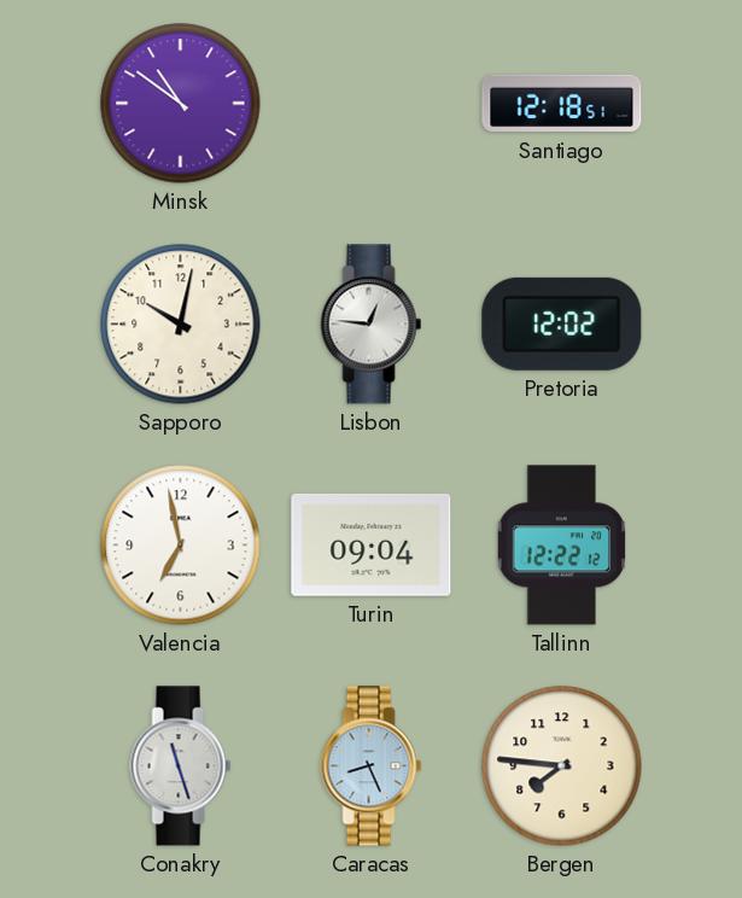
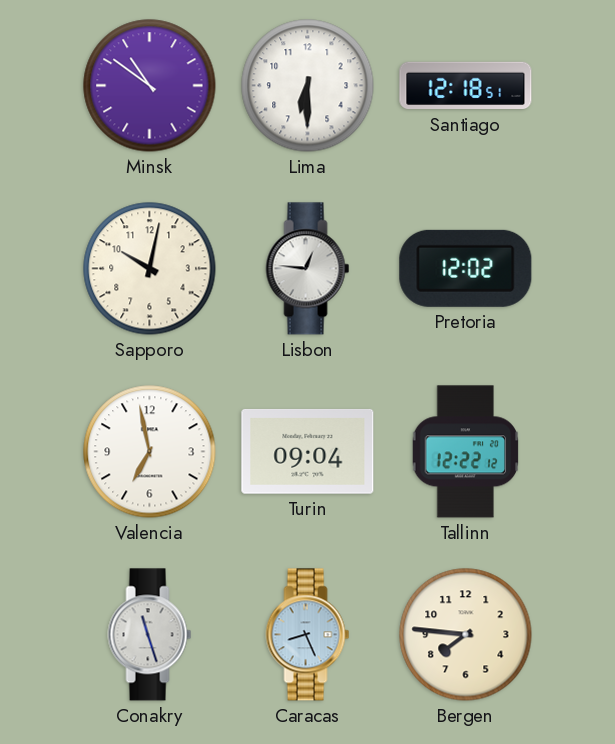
Lima: none -> 6:30
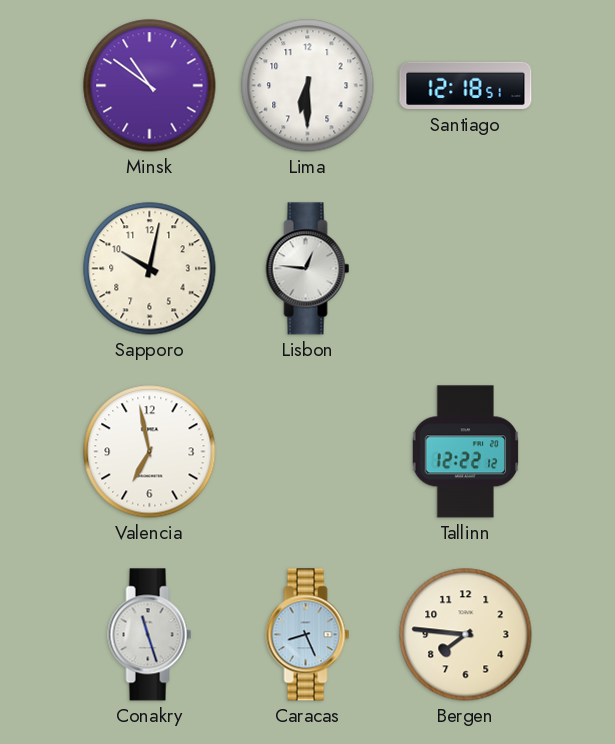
Pretoria: 12:02 -> none
Turin: 09:04 -> none
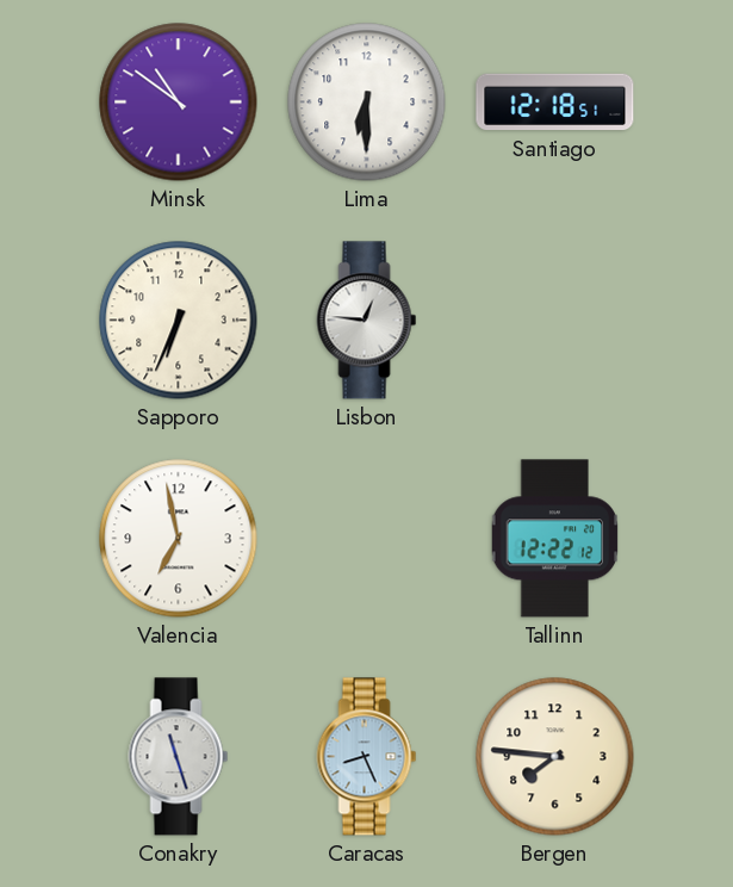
Sapporo: 10:02 -> 6:34
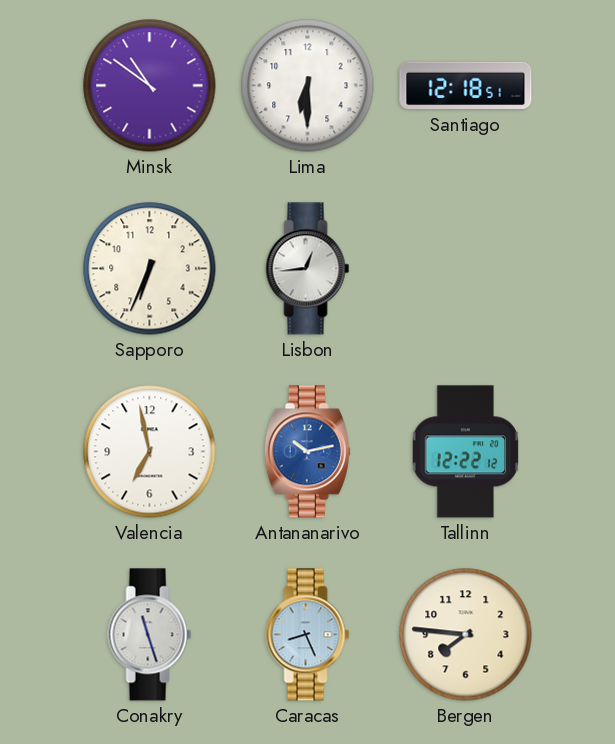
Lisbon: 12:46 -> 12:44
Antananarivo: none -> 10:13
